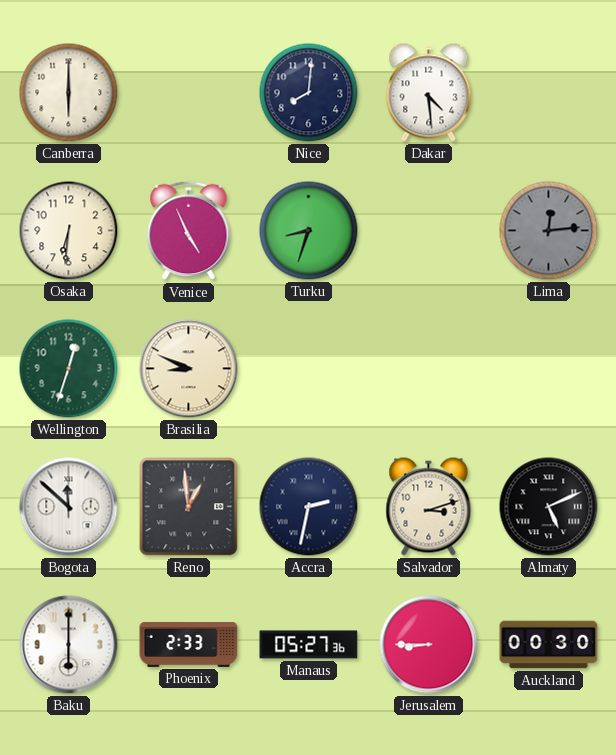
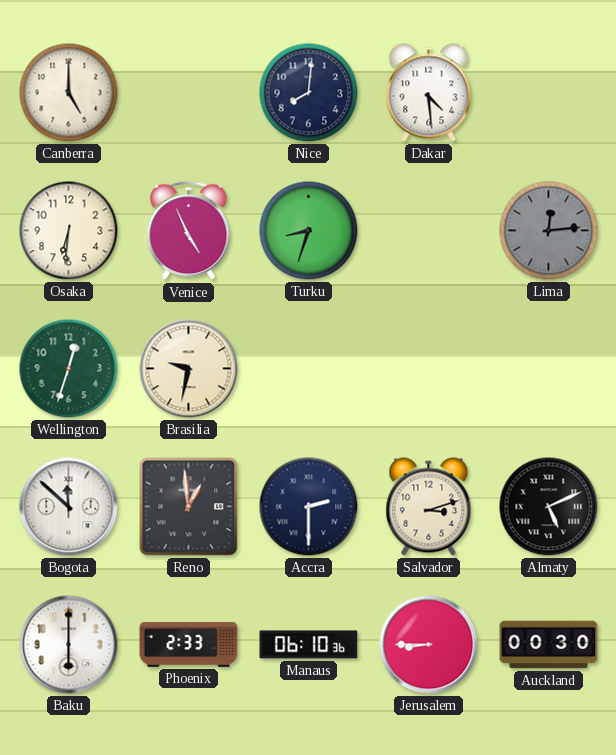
Canberra: 6:00 -> 5:00
Brasilia: 8:49 -> 9:32
Accra: 2:32 -> 2:30
Manaus: 05:27 -> 06:10
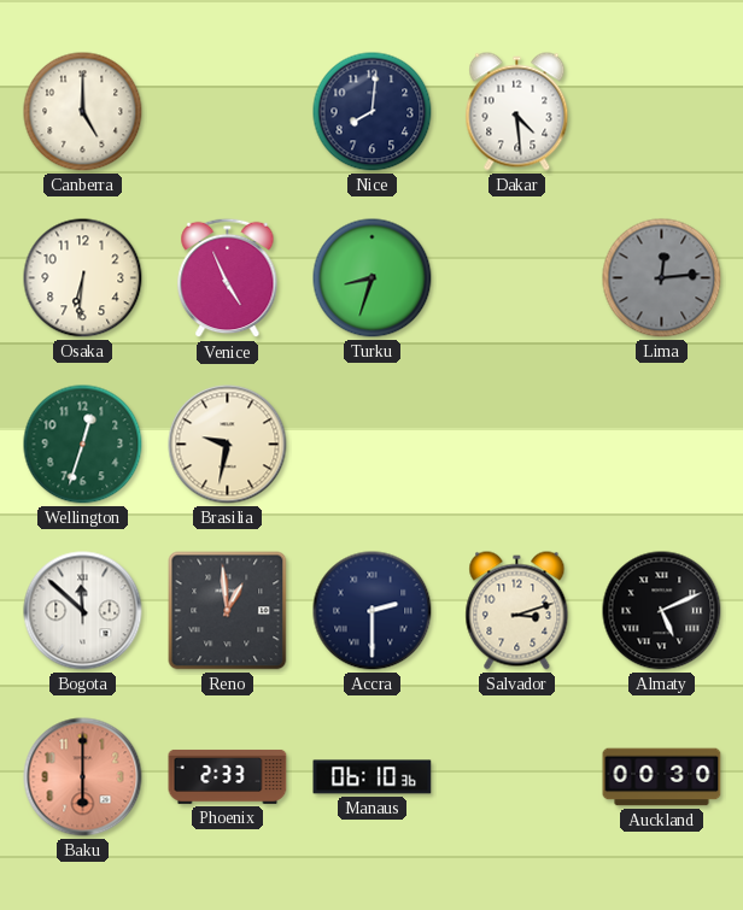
Baku dial: white -> salmon
Jerusalem: 8:45 -> none
